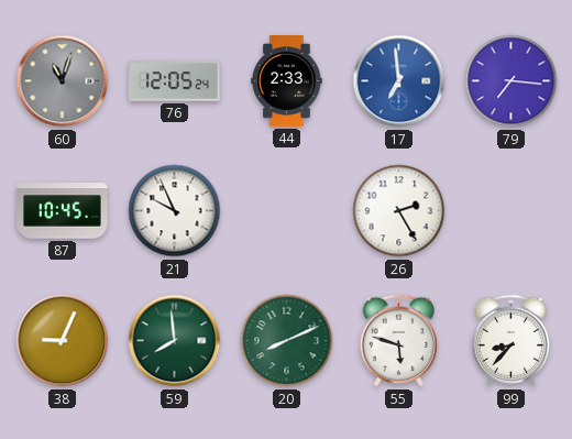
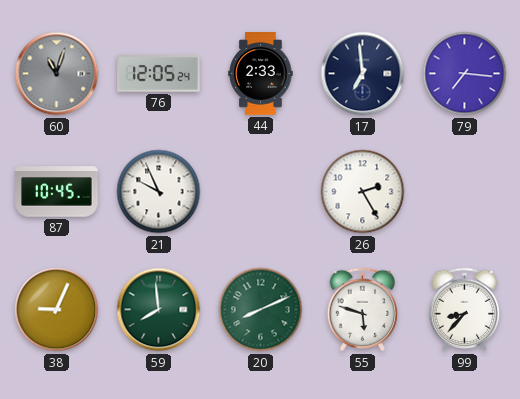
17 dial: blue -> navy
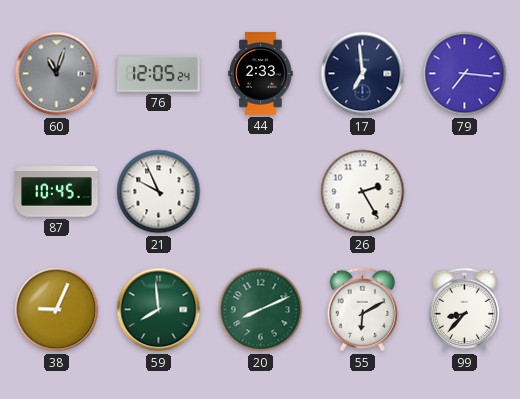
55: 5:48 -> 6:10
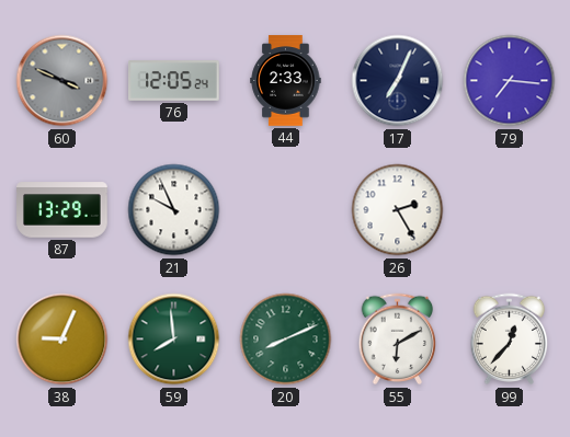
60: 11:03 -> 3:49
17: 6:59 -> 7:04
87: 10:45 -> 13:29
99: 8:37 -> 12:37
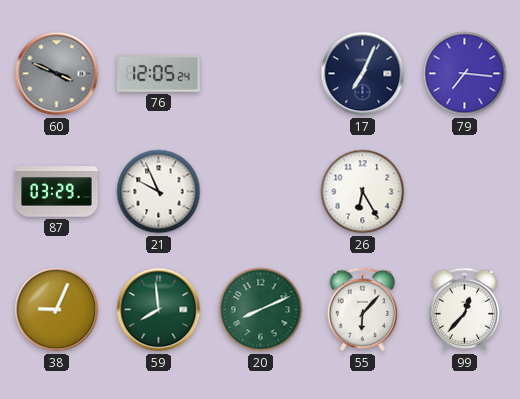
44: 2:33 -> none
87: 13:29 -> 03:29
26: 2:25 -> 6:25
55: 6:10 -> 6:07
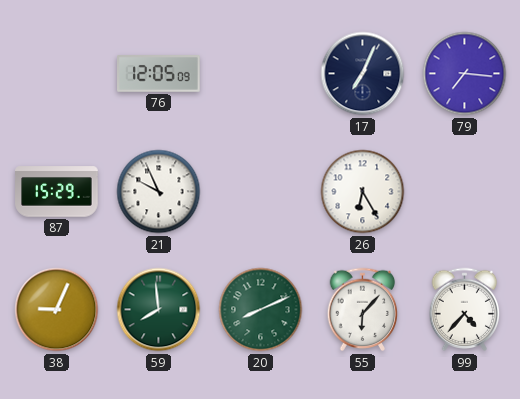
60: 3:49 -> none
76: 12:05:24 -> 12:05:09
87: 03:29 -> 15:29
99: 12:37 -> 4:37
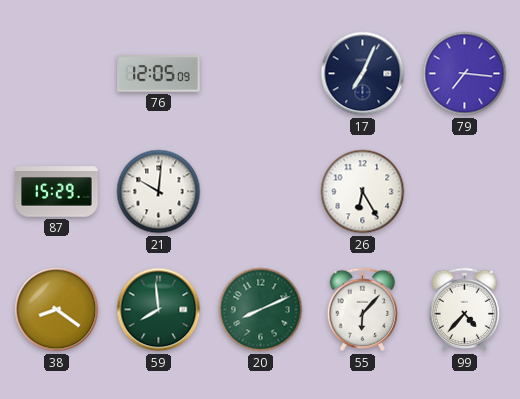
21: 9:56 -> 10:01
38: 9:04 -> 8:21
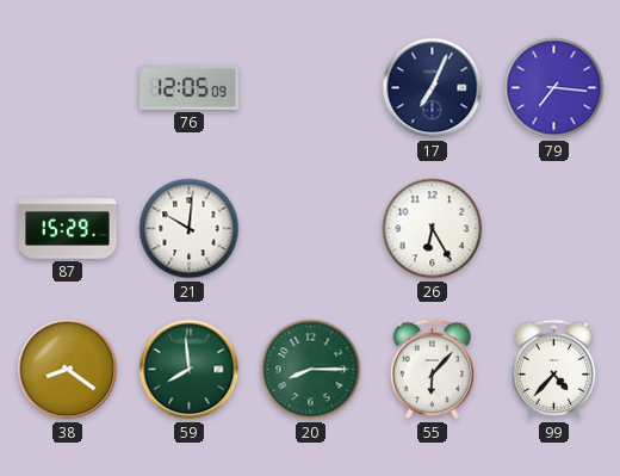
20: 8:11 -> 8:15
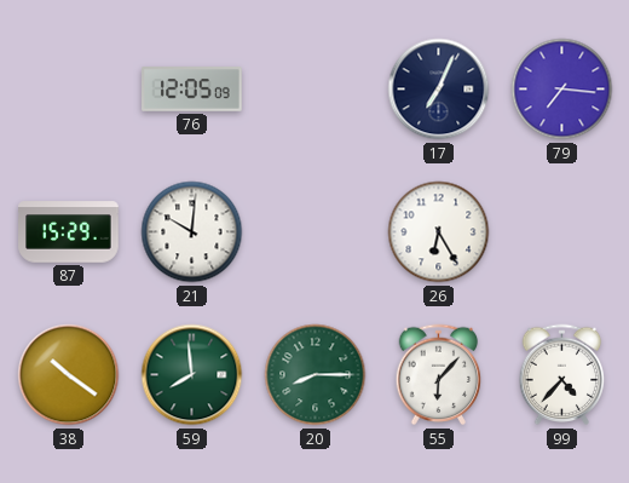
38: 8:21 -> 10:21
